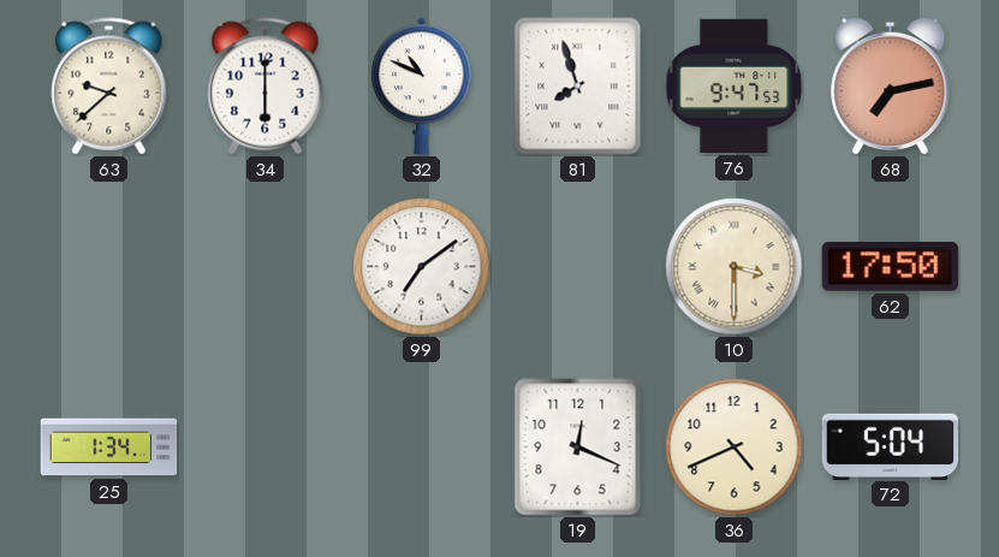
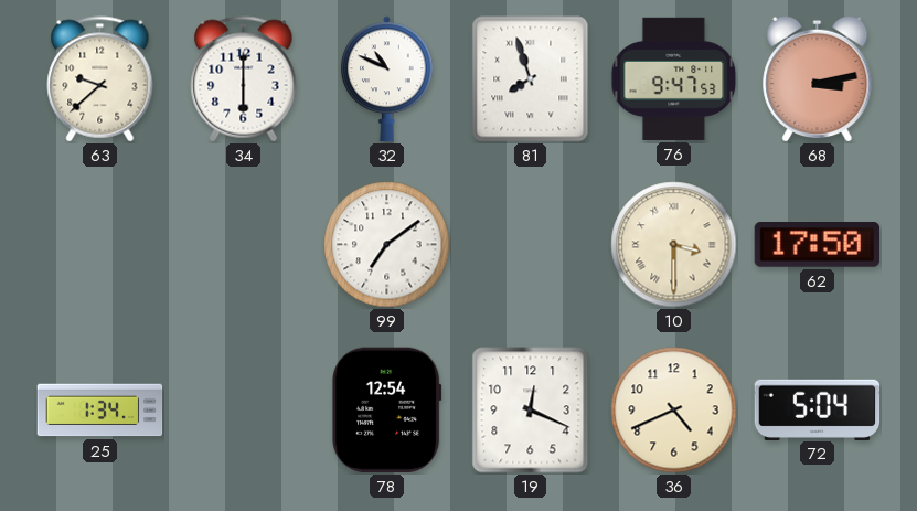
68: 7:13 -> 3:13
78: none -> 12:54
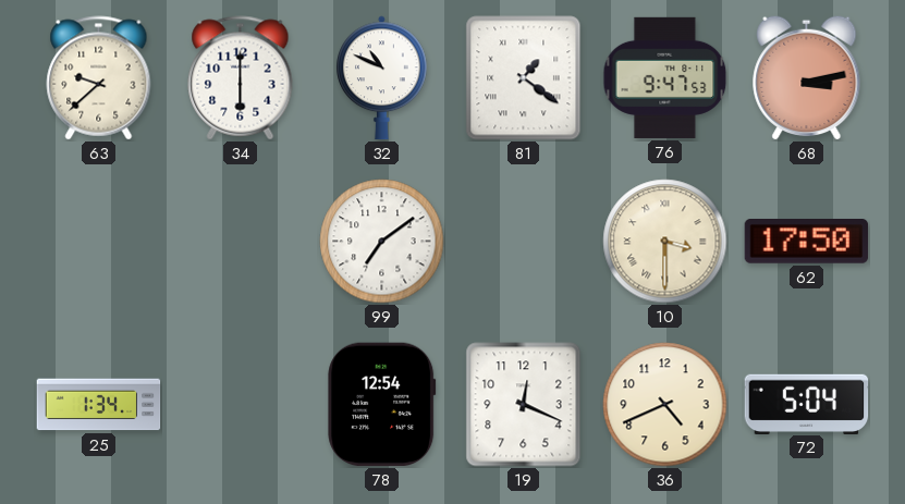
81: 7:57 -> 1:21
